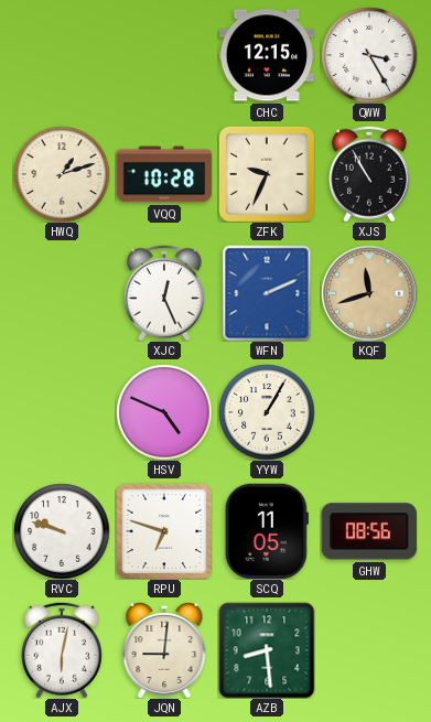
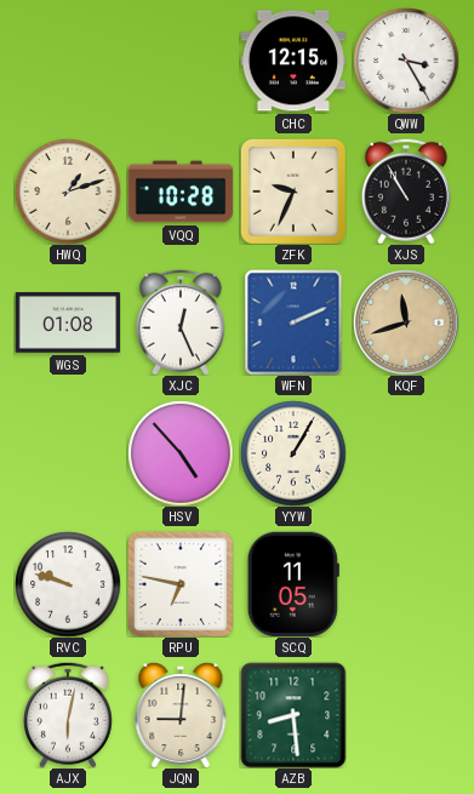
WGS: none -> 01:08
HSV: 4:49 -> 4:53
RPU: 6:48 -> 6:47
GHW: 08:56 -> none
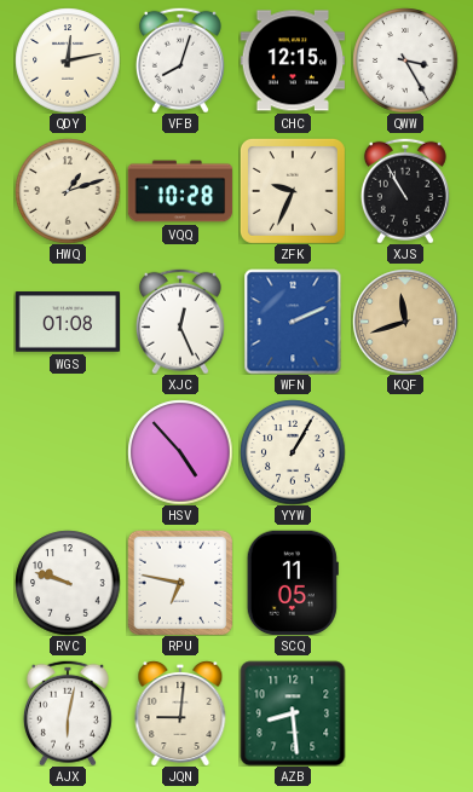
QDY: none -> 12:13
VFB: none -> 8:03
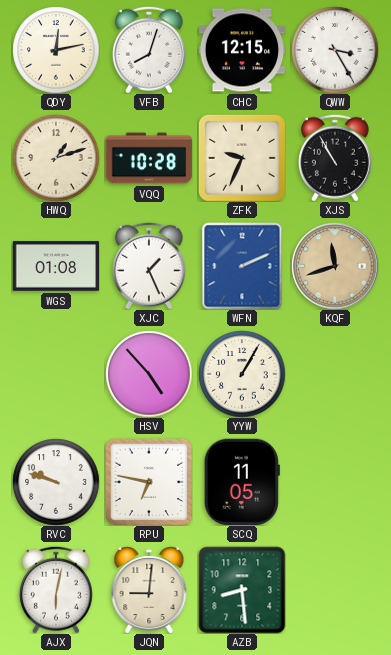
XJC: 12:26 -> 1:26
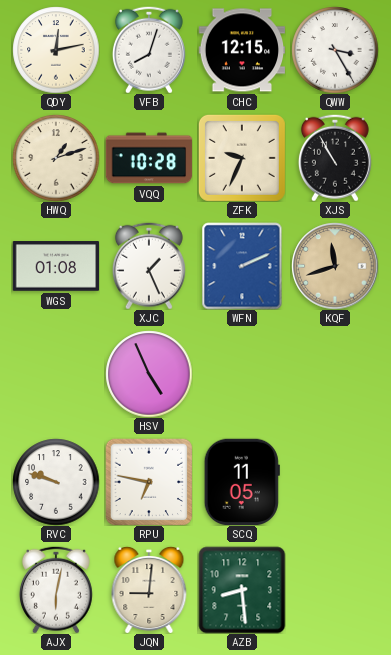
HSV: 4:53 -> 4:56
YYW: 1:05 -> none
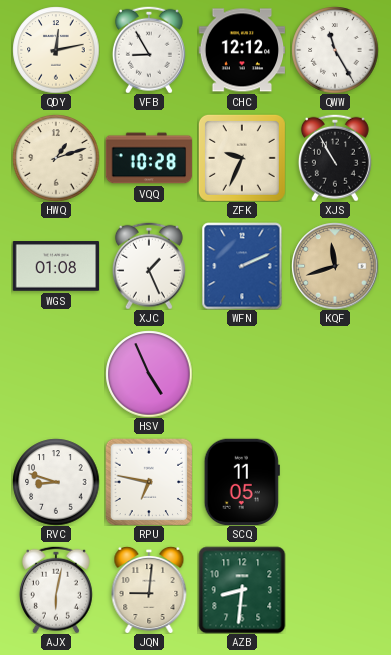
VFB: 8:03 -> 8:55
CHC: 12:15 -> 12:12
QWW: 3:25 -> 11:25
RVC: 9:48 -> 8:48
AZB: 8:29 -> 8:31
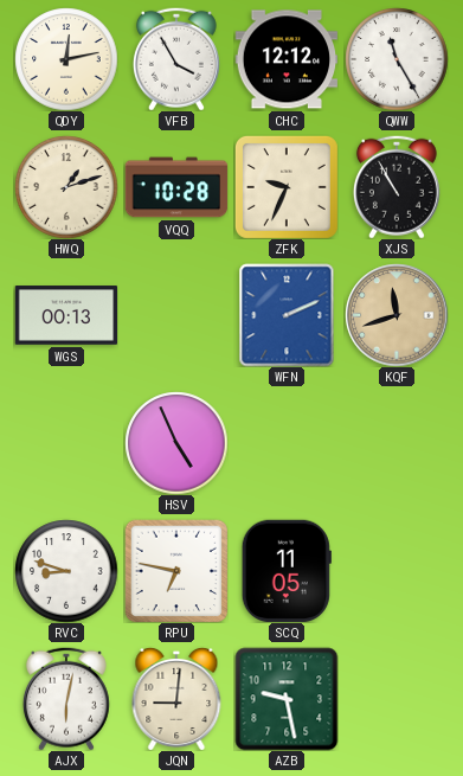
VFB: 8:55 -> 3:55
WGS: 01:08 -> 00:13
XJC: 1:26 -> none
AZB: 8:31 -> 9:28
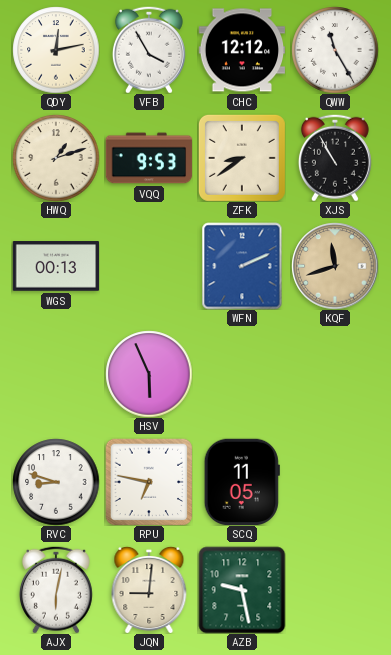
VQQ: 10:28 -> 9:53
ZFK: 9:34 -> 8:39
HSV: 4:56 -> 5:56
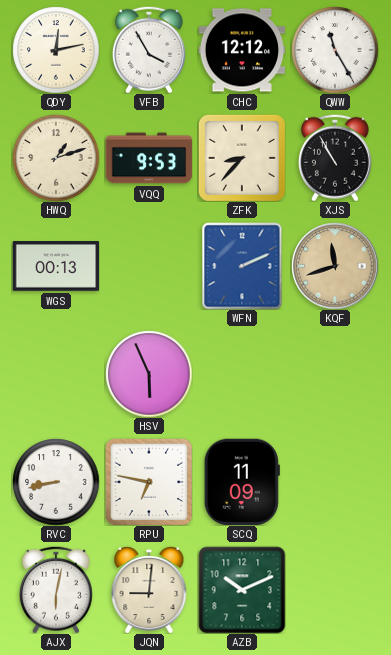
ZFK: 8:39 -> 8:37
RVC: 8:48 -> 8:43
SCQ: 11:05 -> 11:09
AZB: 9:28 -> 10:11
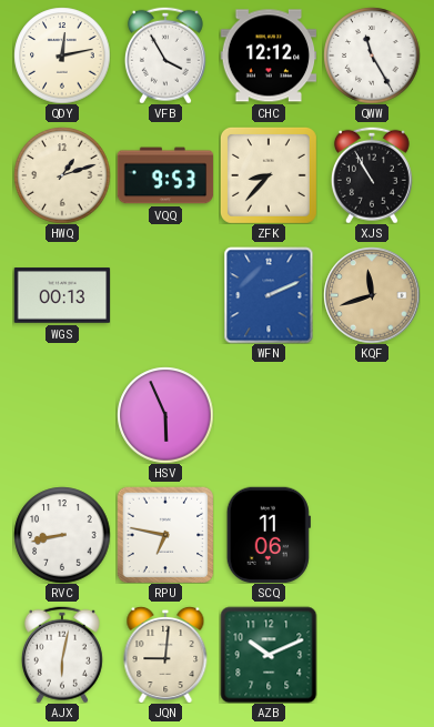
SCQ: 11:09 -> 11:06
